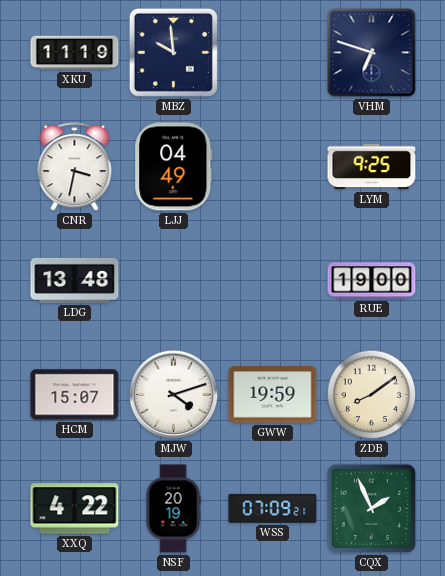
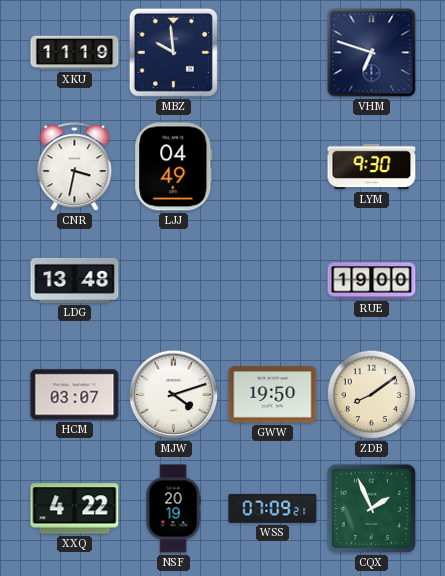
LYM: 9:25 -> 9:30
HCM: 15:07 -> 03:07
GWW: 19:59 -> 19:50
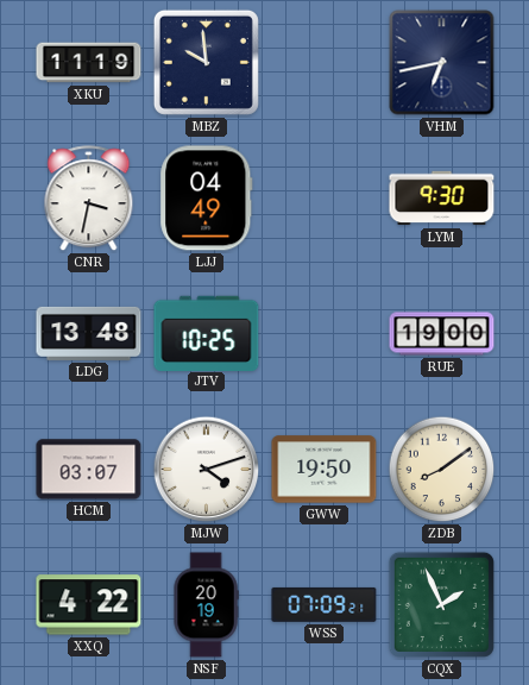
VHM: 6:48 -> 6:43
JTV: none -> 10:25
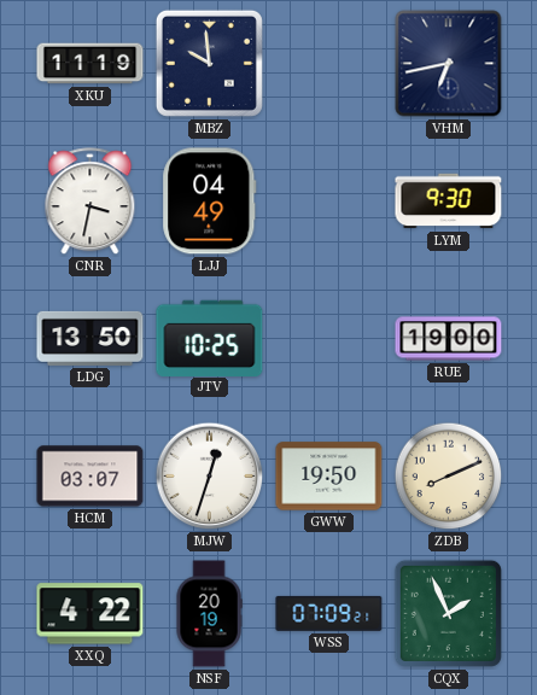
LDG: 13:48 -> 13:50
MJW: 4:12 -> 12:33
ZDB: 8:09 -> 8:11
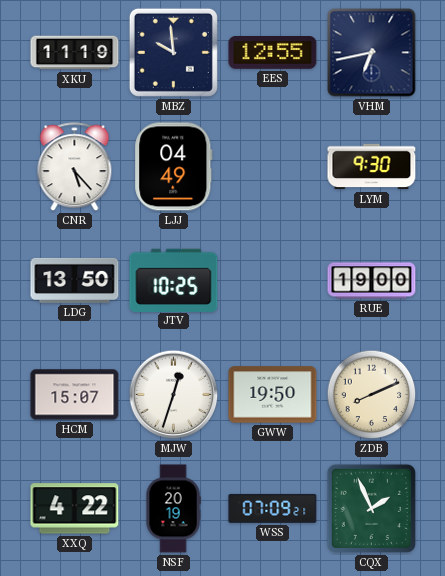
EES: none -> 12:55
CNR: 3:32 -> 5:23
HCM: 03:07 -> 15:07
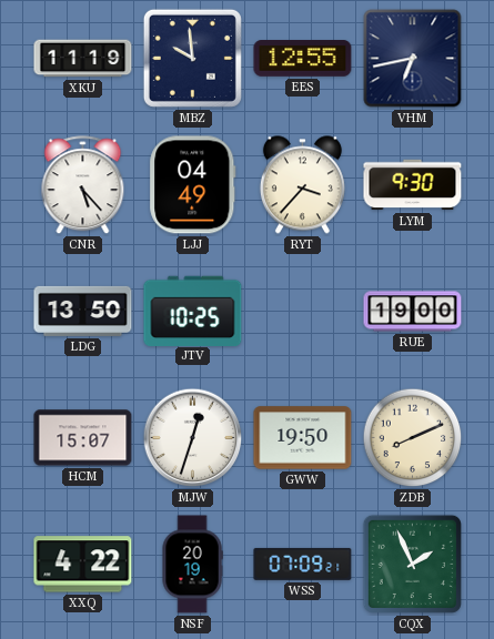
RYT: none -> 3:37
